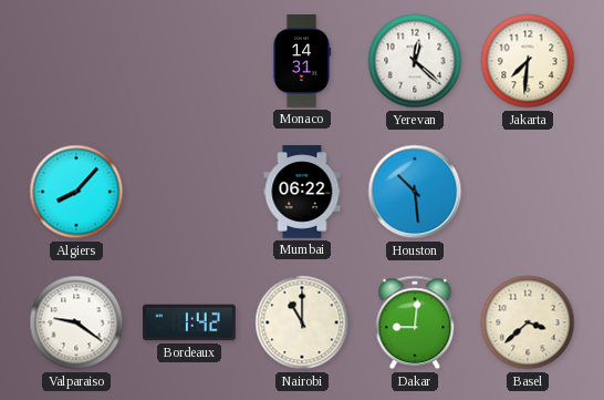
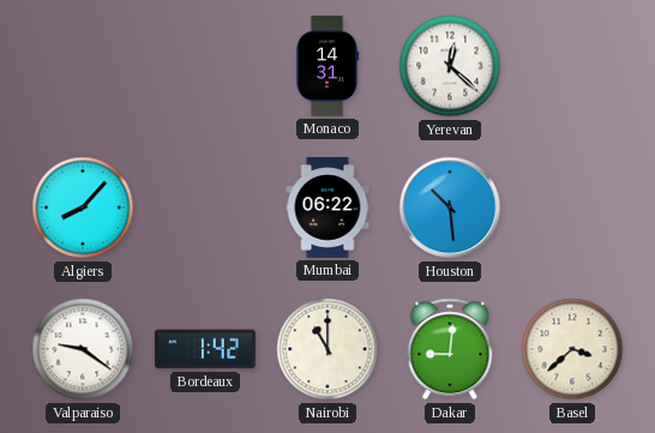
Jakarta: 7:31 -> none
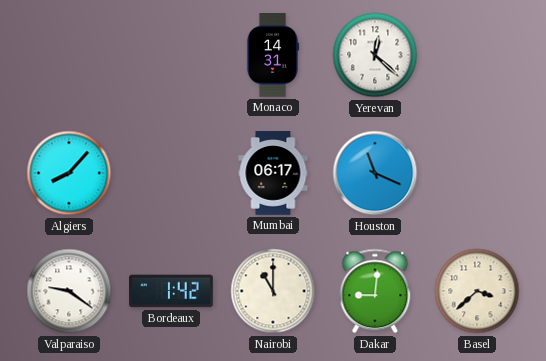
Mumbai: 06:22 -> 06:17
Houston: 10:29 -> 11:19
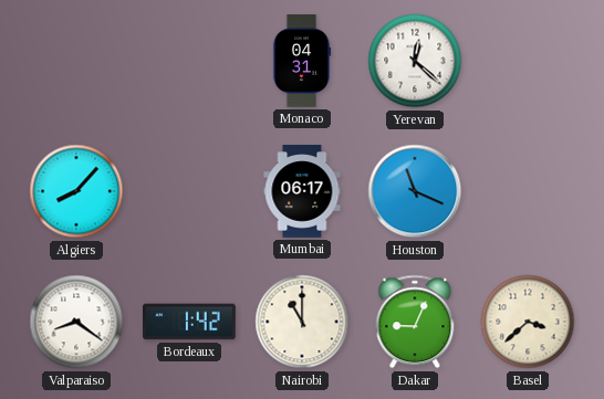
Monaco: 14:31 -> 04:31
Valparaiso: 9:21 -> 8:21
Dakar: 9:01 -> 9:04
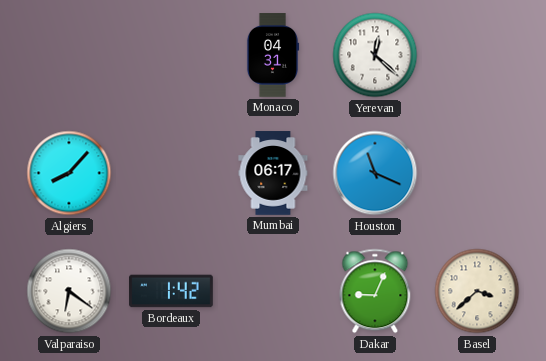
Valparaiso: 8:21 -> 6:21
Nairobi: 11:00 -> none
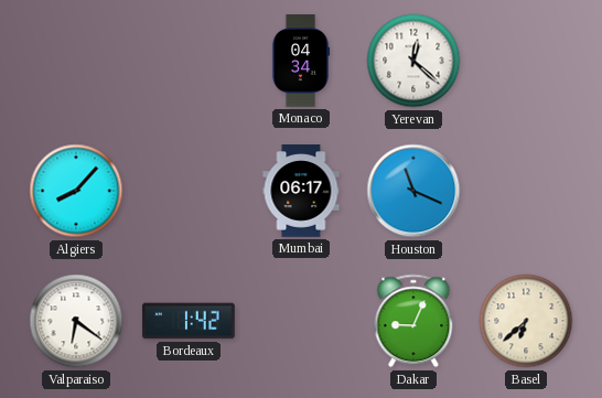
Monaco: 04:31 -> 04:34
Basel: 3:38 -> 6:38
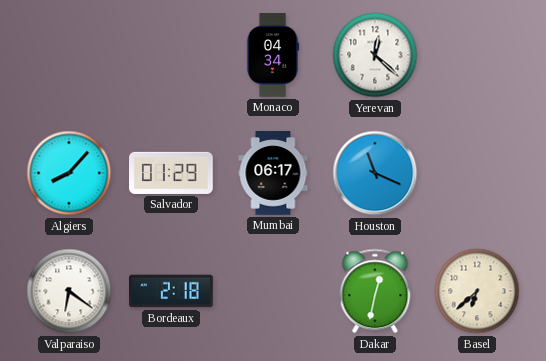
Salvador: none -> 01:29
Bordeaux: 1:42 -> 2:18
Dakar: 9:04 -> 12:32
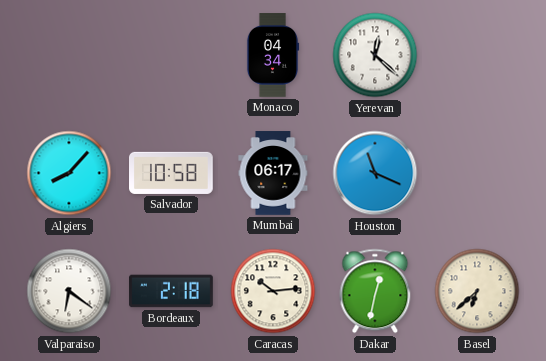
Salvador: 01:29 -> 10:58
Caracas: none -> 10:14
